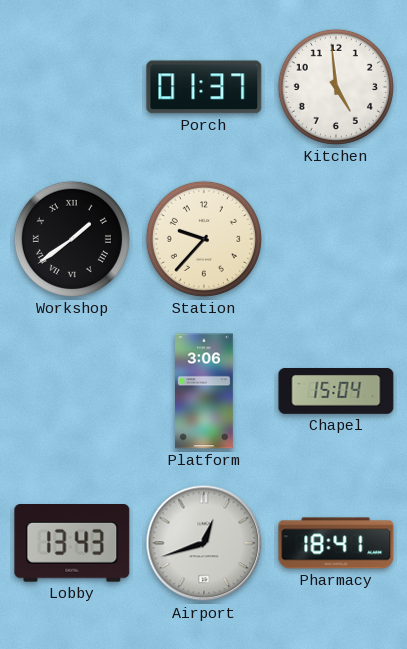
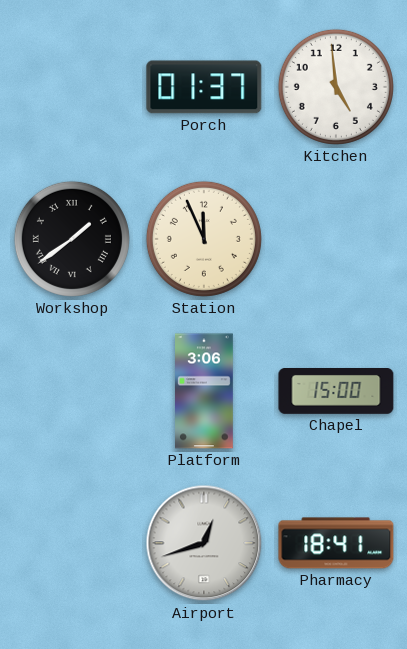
Station: 9:37 -> 11:56
Chapel: 15:04 -> 15:00
Lobby: 13:43 -> none
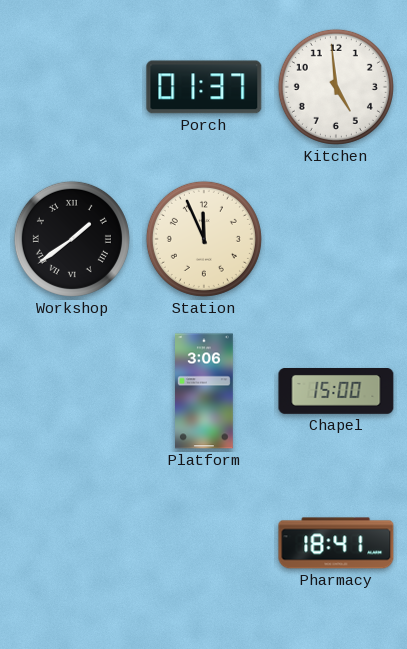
Airport: 12:42 -> none
